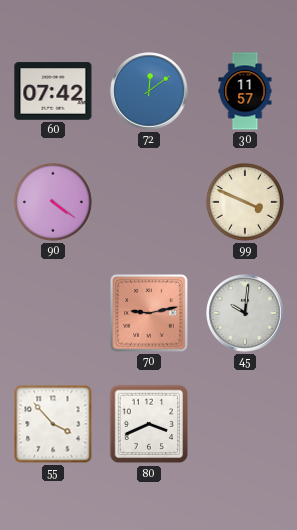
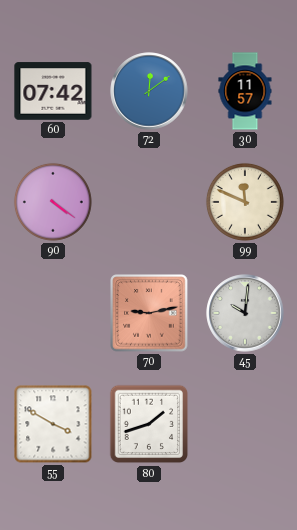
99: 3:49 -> 11:49
55: 3:53 -> 3:50
80: 3:41 -> 1:42
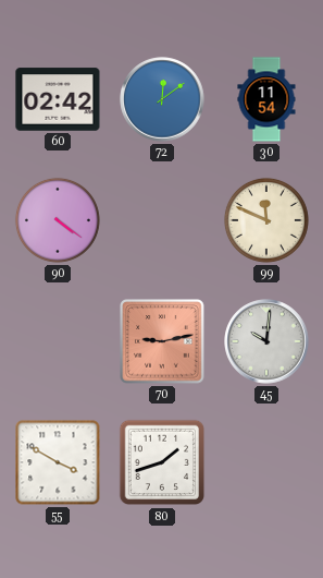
60: 07:42 -> 02:42
30: 11:57 -> 11:54
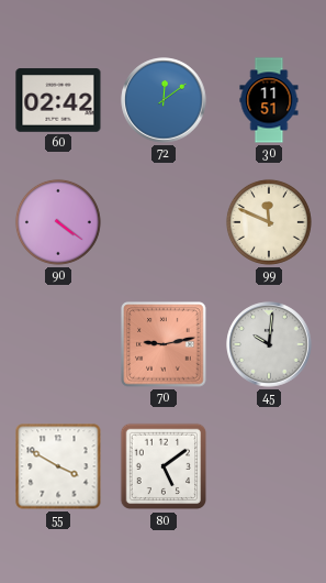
30: 11:54 -> 11:51
80: 1:42 -> 5:09
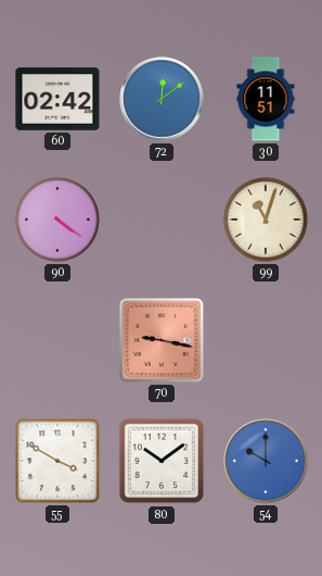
99: 11:49 -> 11:03
70: 9:13 -> 9:17
45: 10:01 -> none
80: 5:09 -> 10:09
54: none -> 10:00
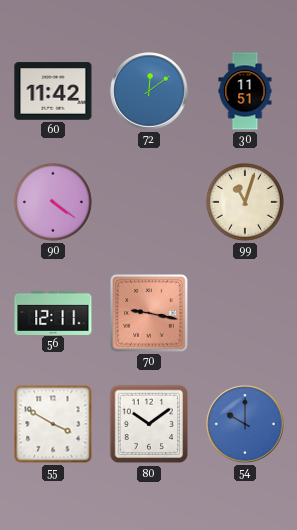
60: 02:42 -> 11:42
56: none -> 12:11
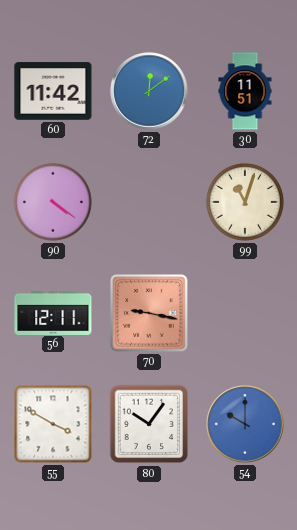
80: 10:09 -> 10:06
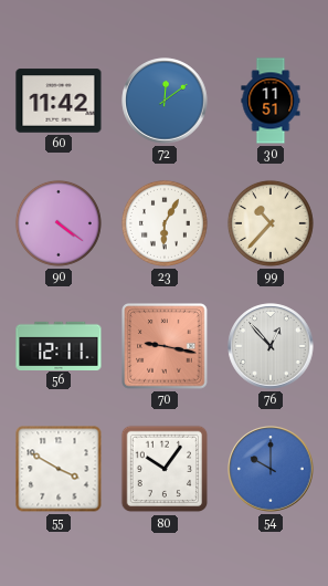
23: none -> 6:05
99: 11:03 -> 10:37
76: none -> 12:53
